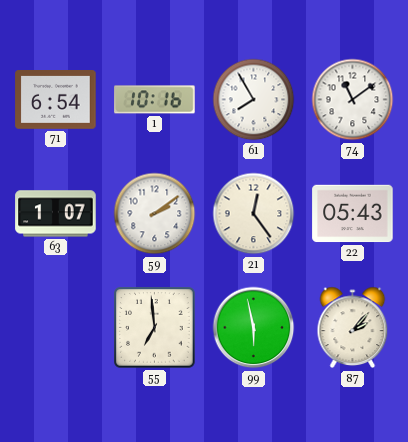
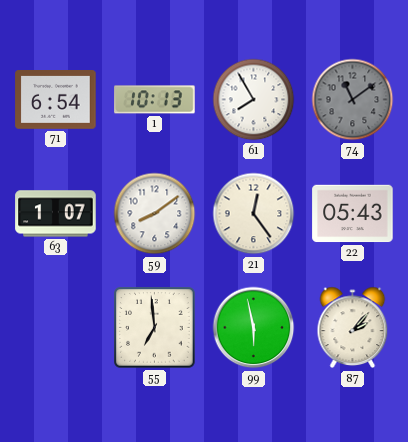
1: 10:16 -> 10:13
74 dial: white -> grey
59: 2:09 -> 8:09
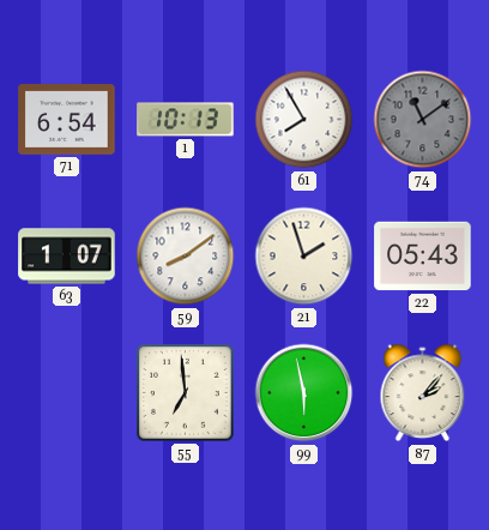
21: 12:24 -> 1:57
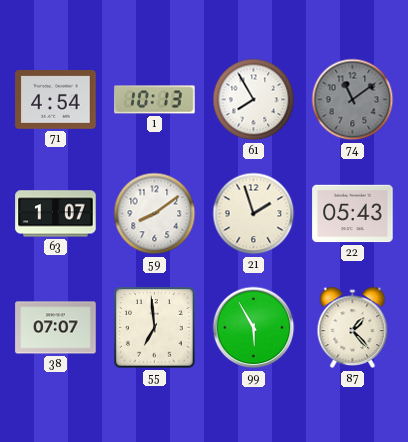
71: 6:54 -> 4:54
38: none -> 07:07
99: 5:58 -> 5:55
87: 2:07 -> 1:23
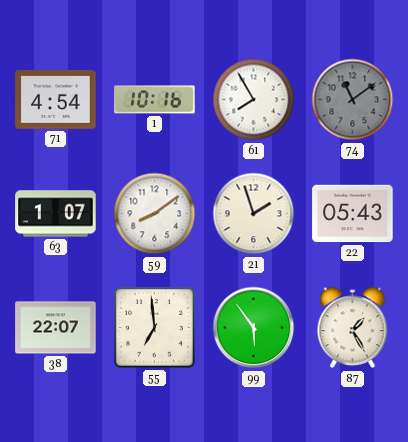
1: 10:13 -> 10:16
38: 07:07 -> 22:07
99: 5:55 -> 5:54
87: 1:23 -> 1:25
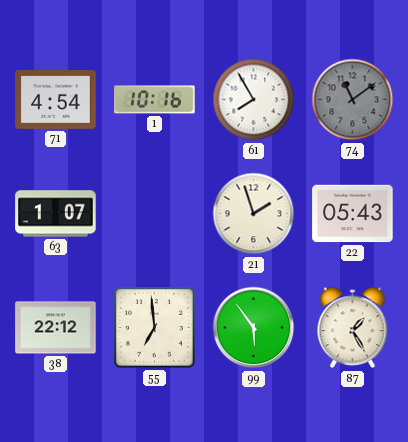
59: 8:09 -> none
38: 22:07 -> 22:12
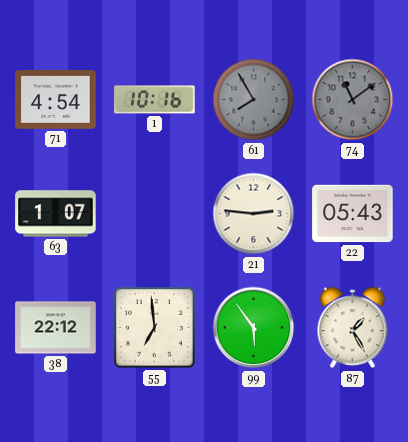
61 dial: white -> grey
21: 1:57 -> 2:46
